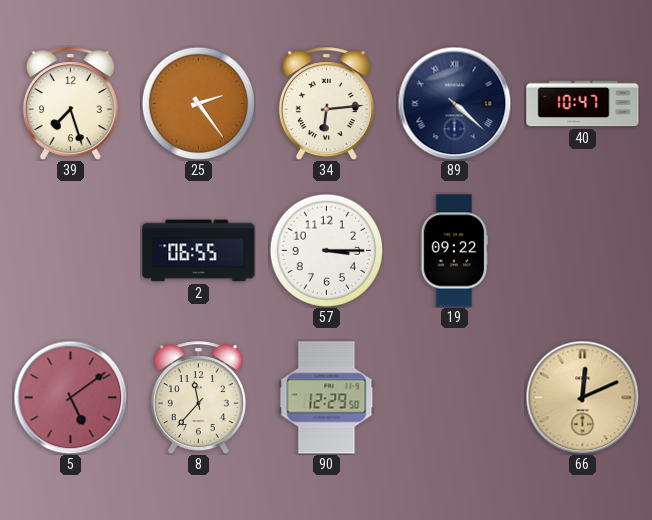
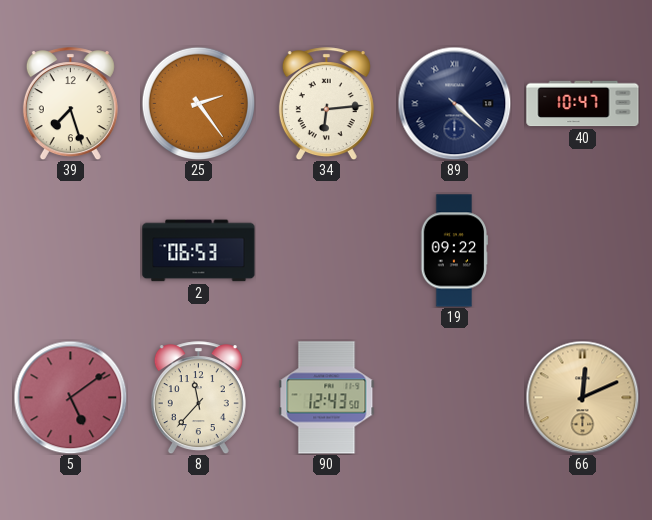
2: 06:55 -> 06:53
57: 3:15 -> none
90: 12:29 -> 12:43
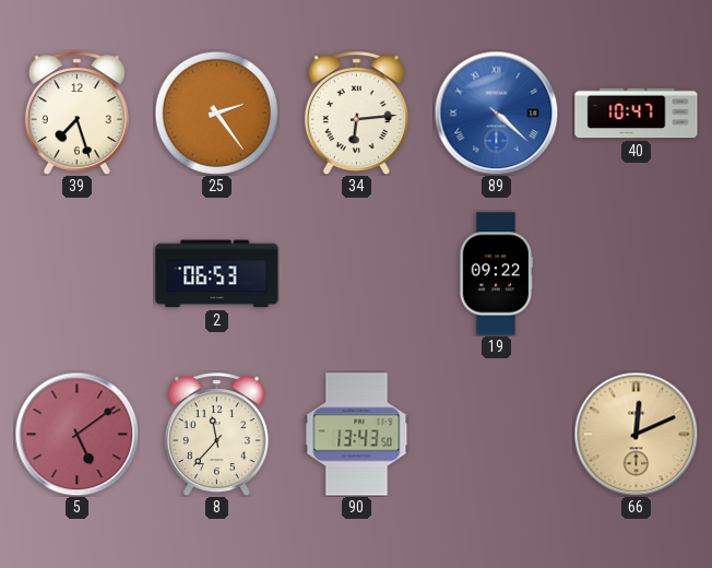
89 dial: navy -> blue
90: 12:43 -> 13:43
